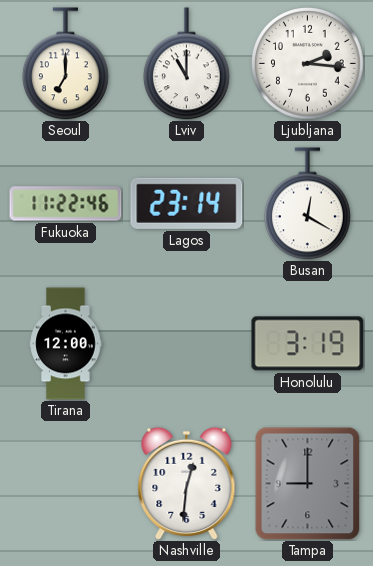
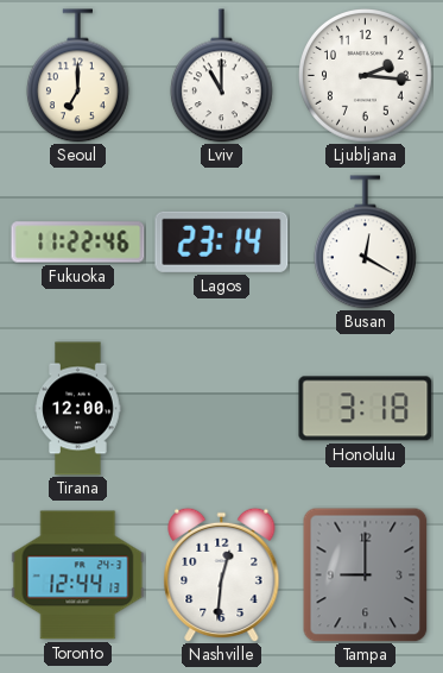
Honolulu: 3:19 -> 3:18
Toronto: none -> 12:44
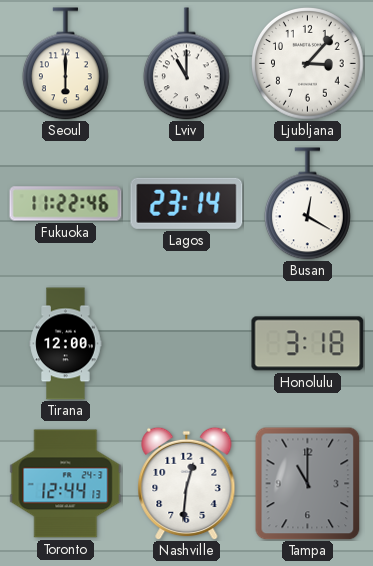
Seoul: 7:00 -> 6:00
Ljubljana: 2:16 -> 3:07
Tampa: 9:00 -> 11:00
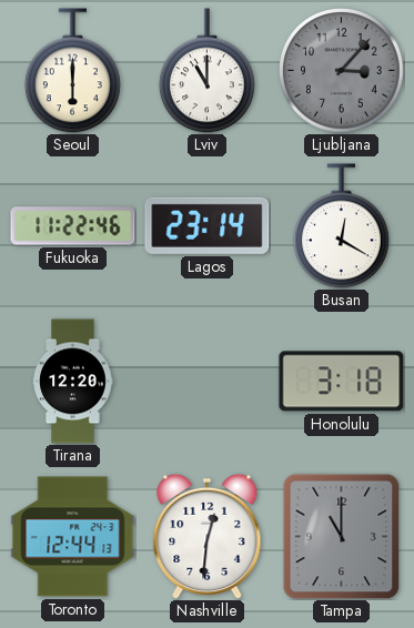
Ljubljana dial: white -> grey
Tirana: 12:00 -> 12:20
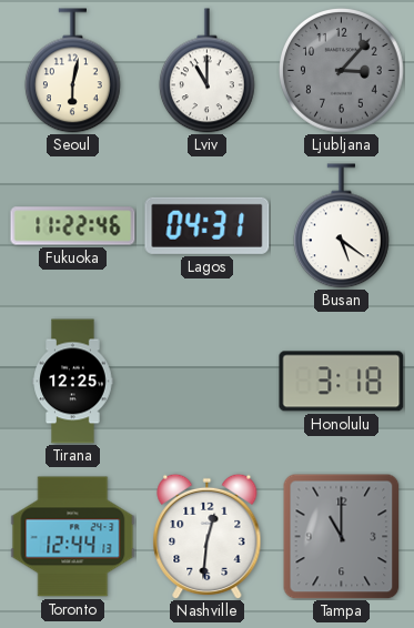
Seoul: 6:00 -> 6:02
Lagos: 23:14 -> 04:31
Busan: 12:20 -> 5:21
Tirana: 12:20 -> 12:25
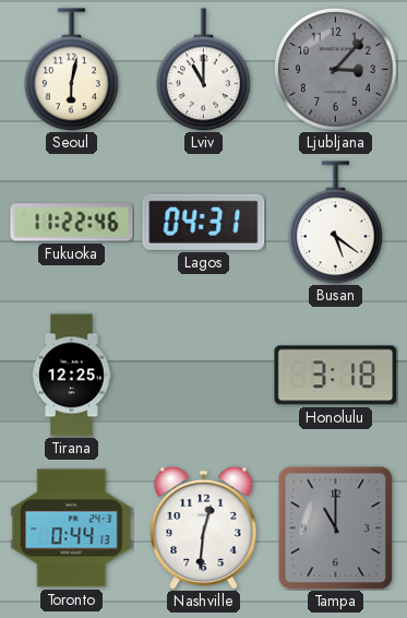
Toronto: 12:44 -> 0:44
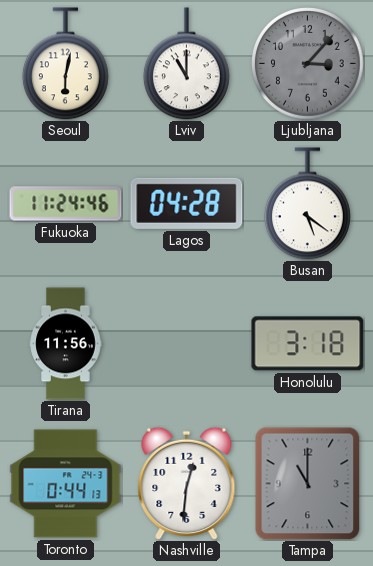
Fukuoka: 11:22 -> 11:24
Lagos: 04:31 -> 04:28
Tirana: 12:25 -> 11:56
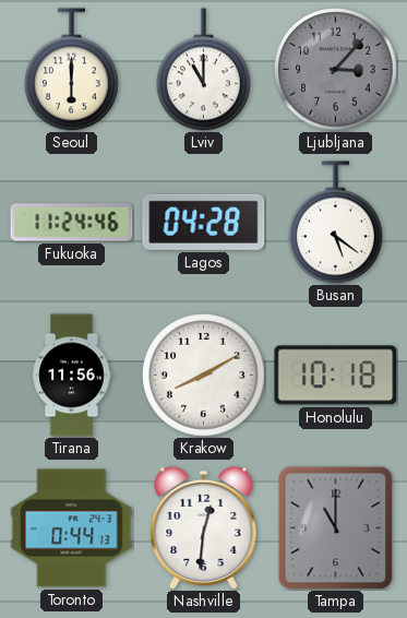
Seoul: 6:02 -> 6:00
Krakow: none -> 8:10
Honolulu: 3:18 -> 10:18
